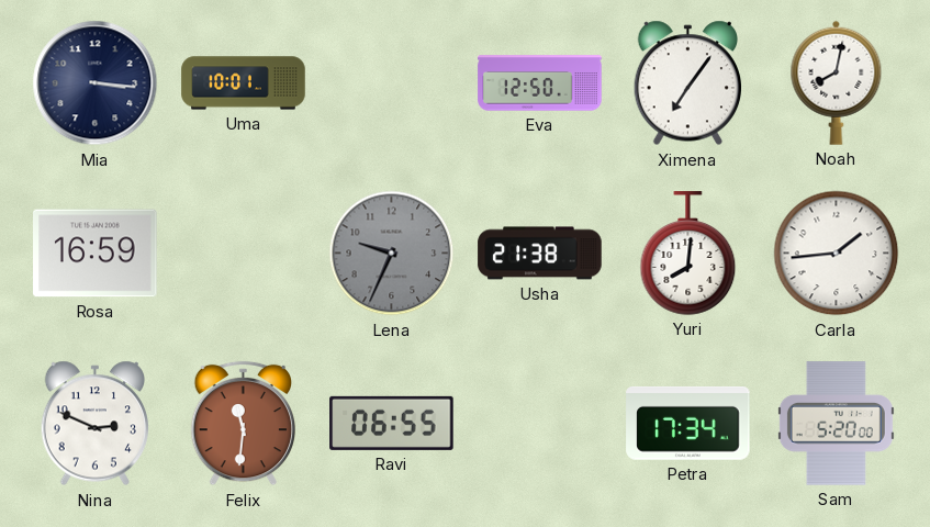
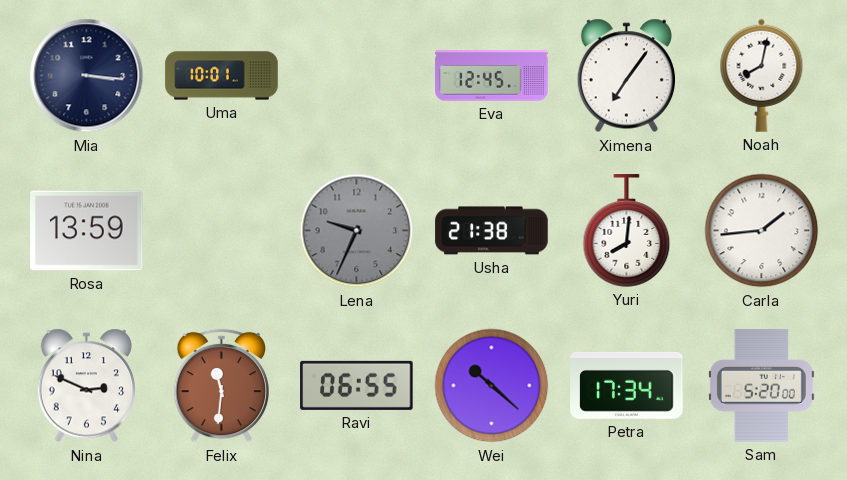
Eva: 12:50 -> 12:45
Rosa: 16:59 -> 13:59
Wei: none -> 10:22
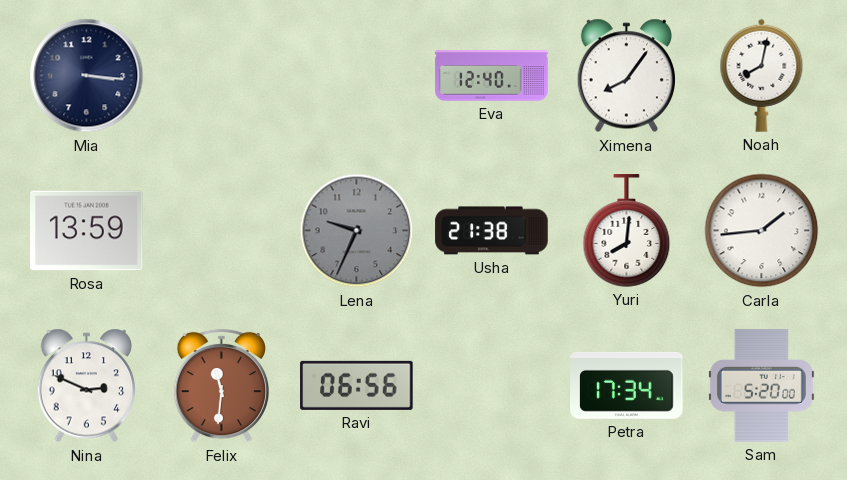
Uma: 10:01 -> none
Eva: 12:45 -> 12:40
Ximena: 7:06 -> 8:06
Ravi: 06:55 -> 06:56
Wei: 10:22 -> none
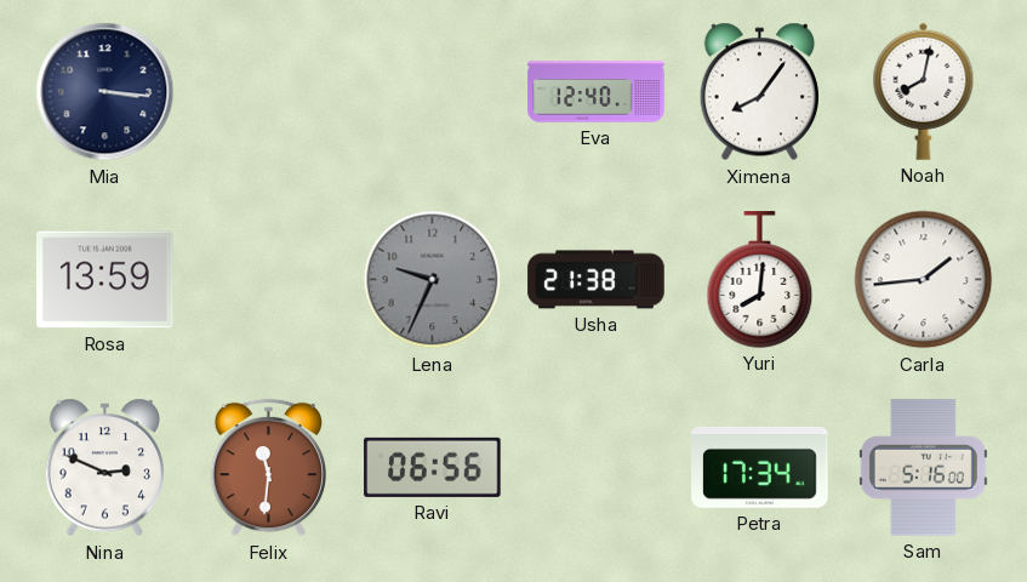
Sam: 5:20 -> 5:16
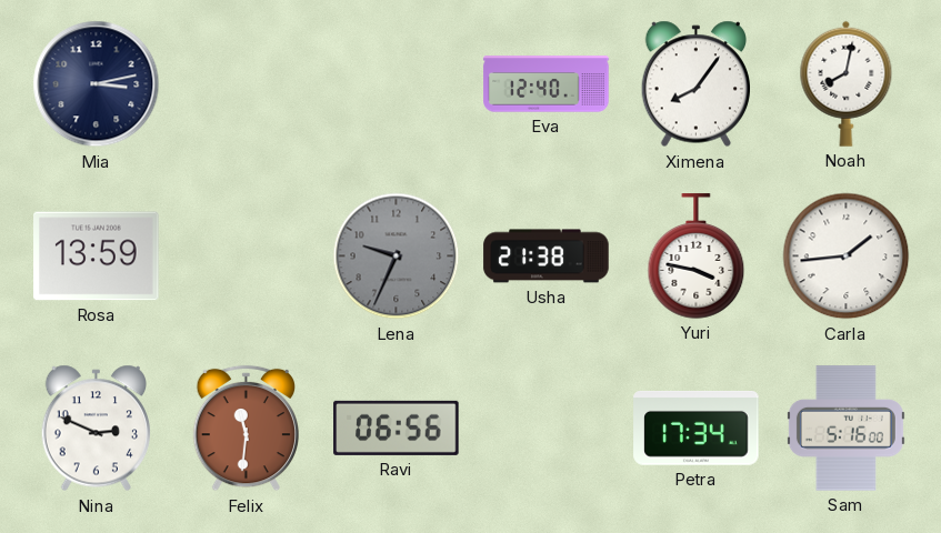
Mia: 3:16 -> 3:13
Yuri: 8:01 -> 3:47
